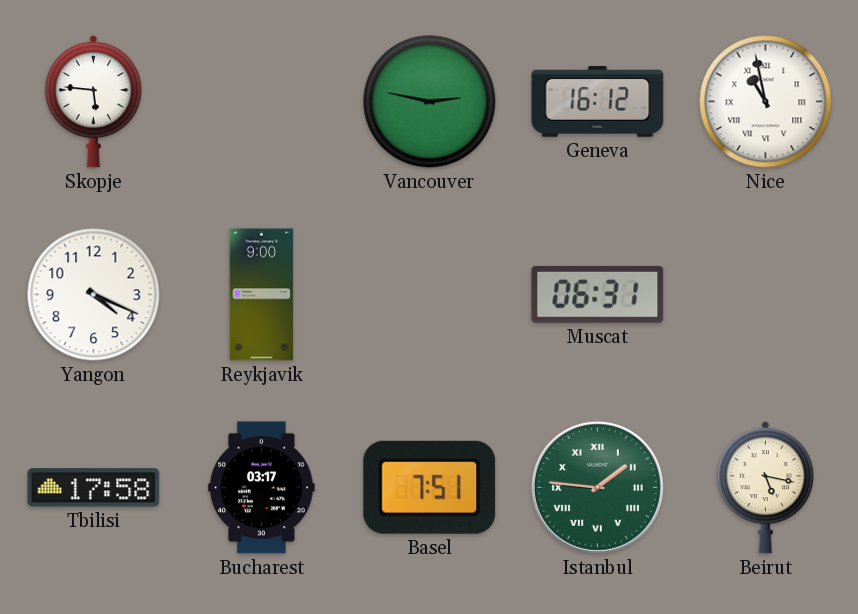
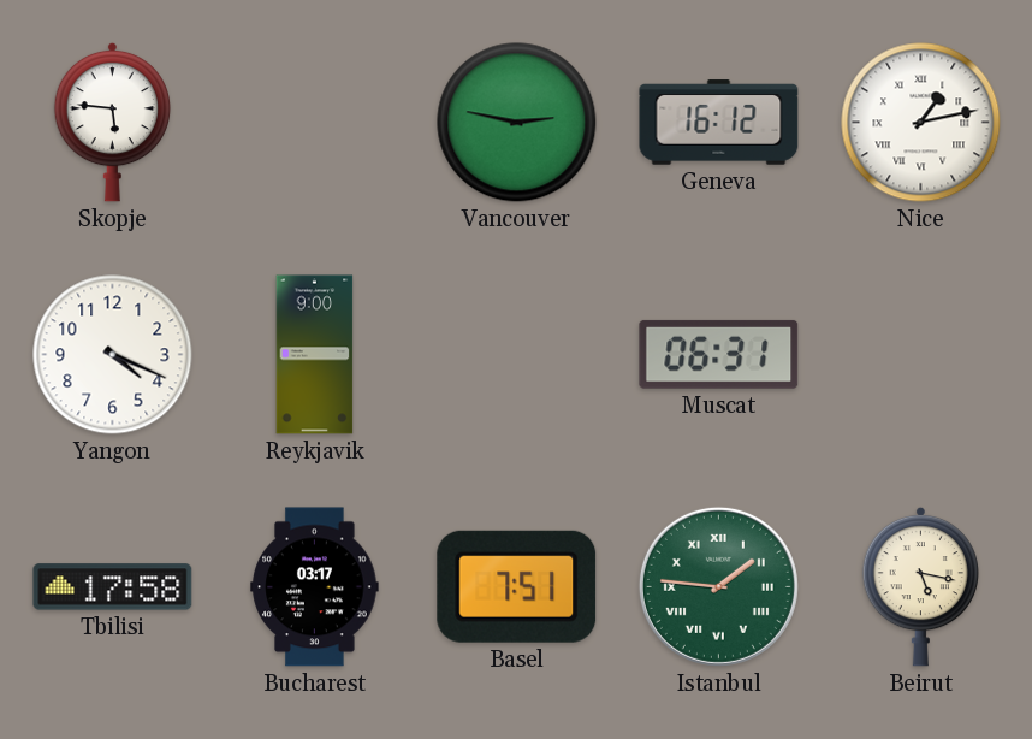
Nice: 10:58 -> 1:13
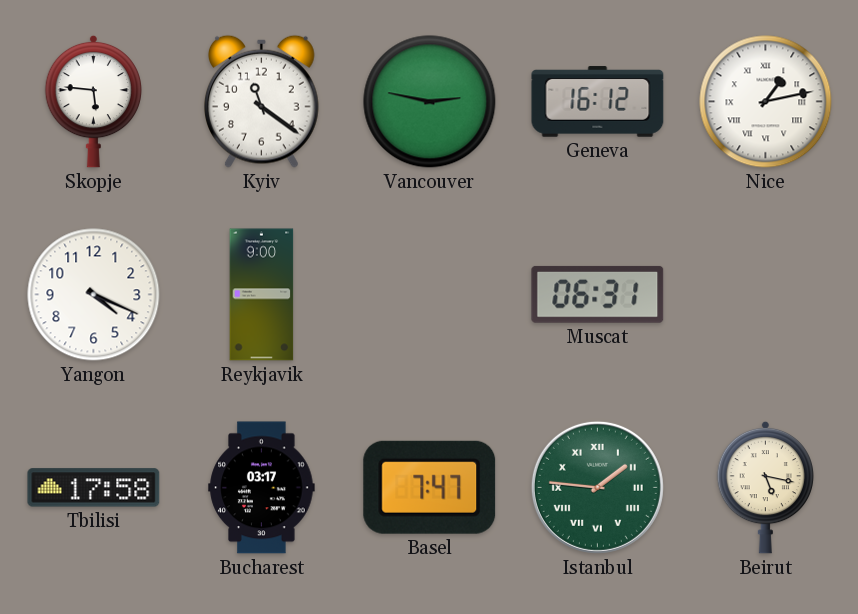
Kyiv: none -> 11:21
Basel: 7:51 -> 7:47
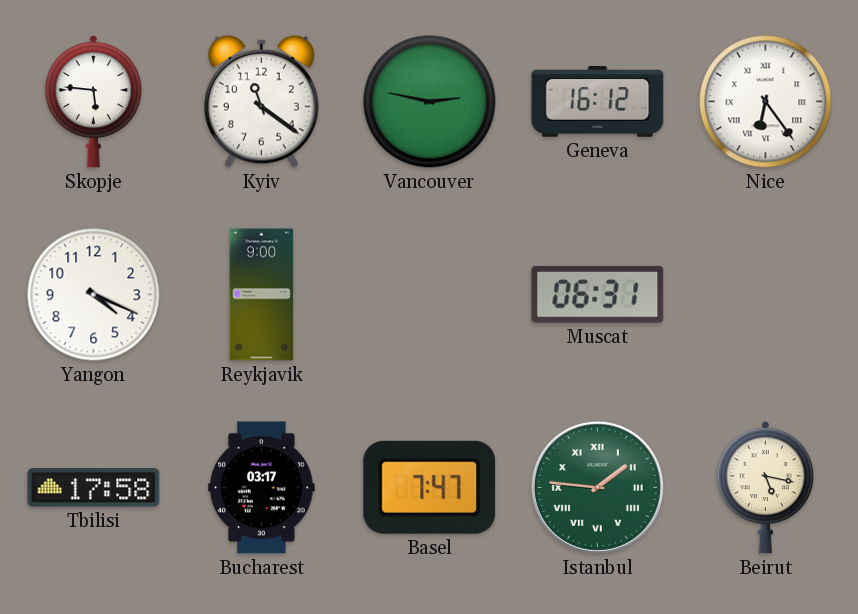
Nice: 1:13 -> 6:24
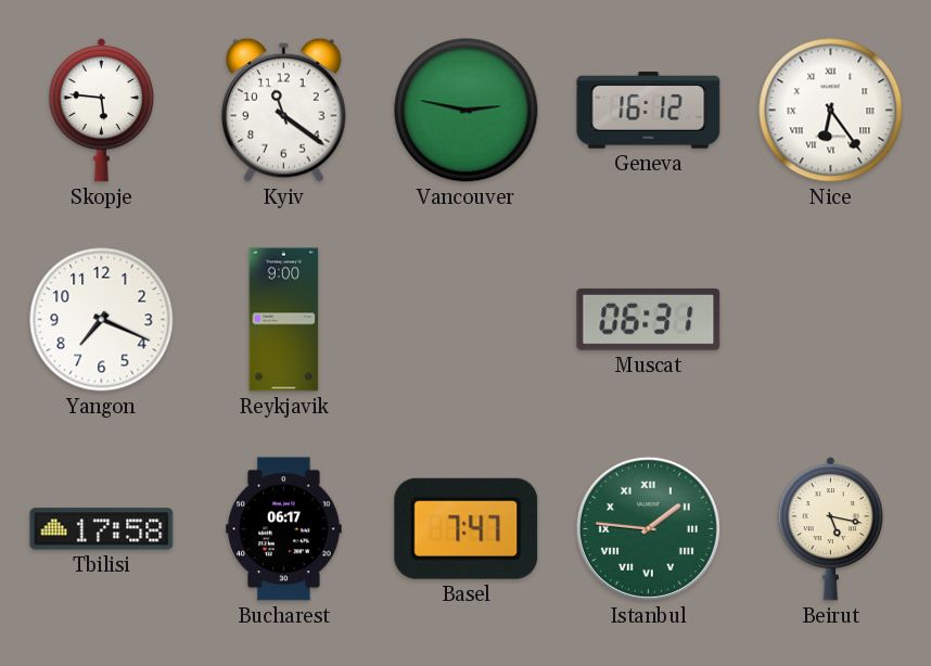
Yangon: 4:19 -> 7:19
Bucharest: 03:17 -> 06:17
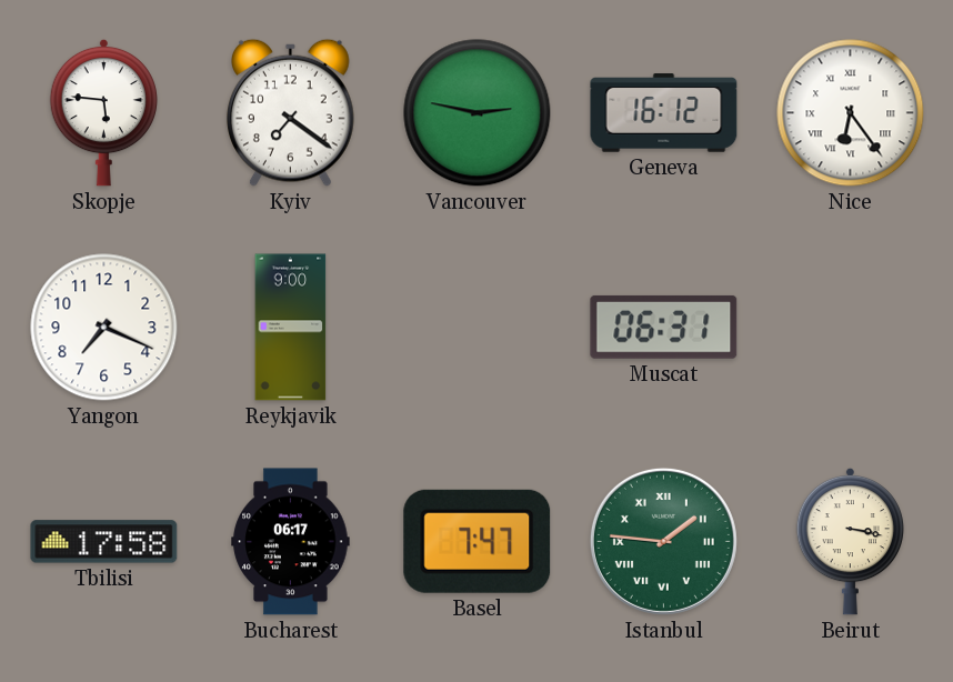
Kyiv: 11:21 -> 7:21
Beirut: 5:17 -> 3:17
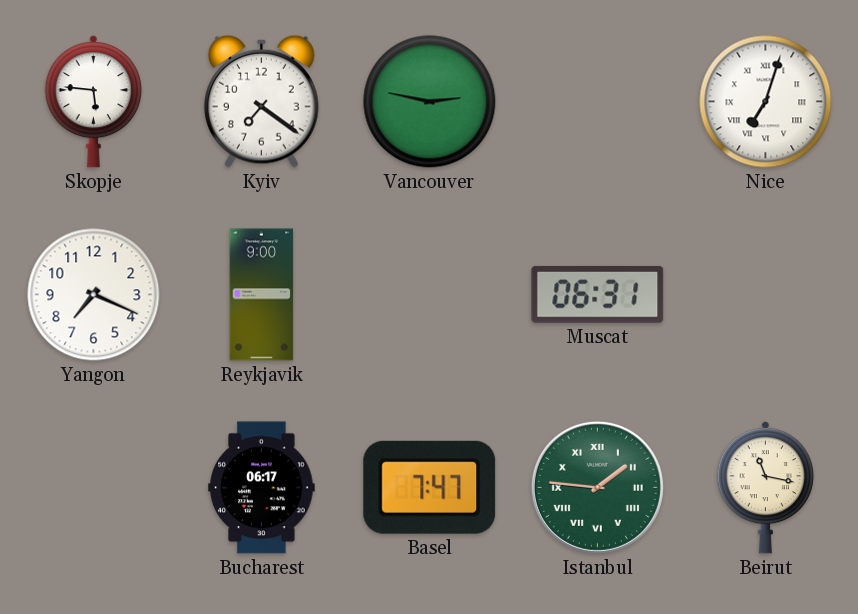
Geneva: 16:12 -> none
Nice: 6:24 -> 7:03
Tbilisi: 17:58 -> none
Beirut: 3:17 -> 11:17
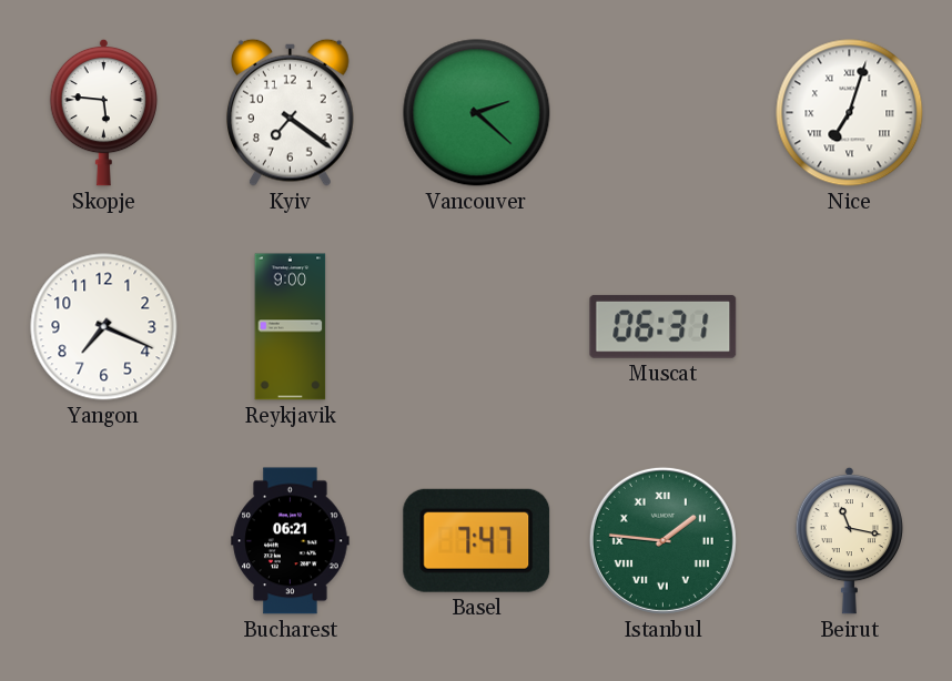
Vancouver: 2:47 -> 2:22
Bucharest: 06:17 -> 06:21
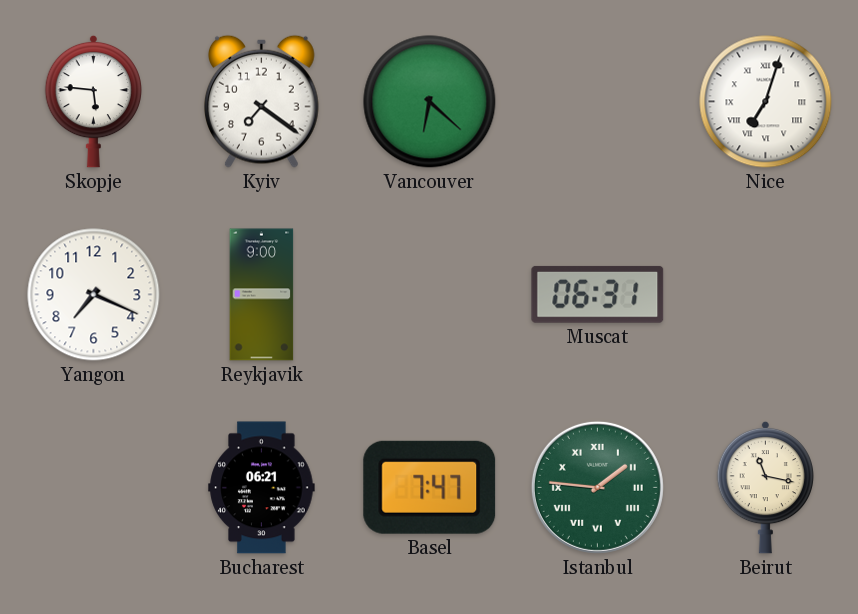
Vancouver: 2:22 -> 6:22
